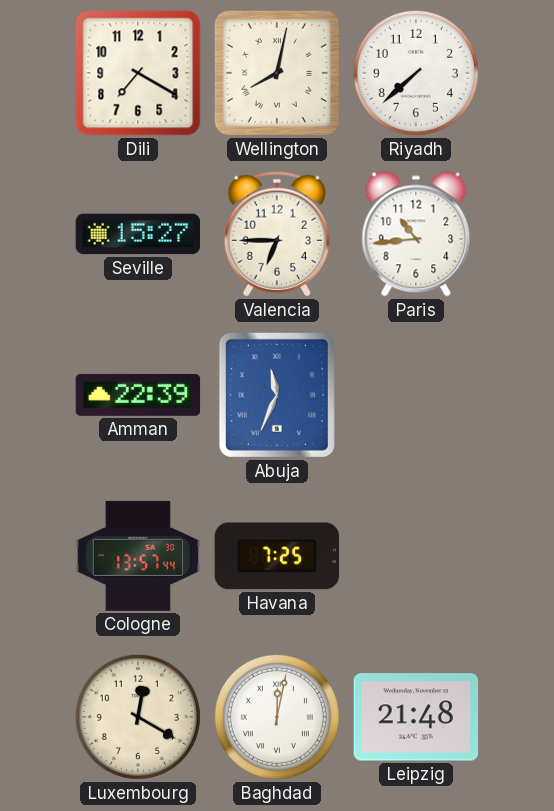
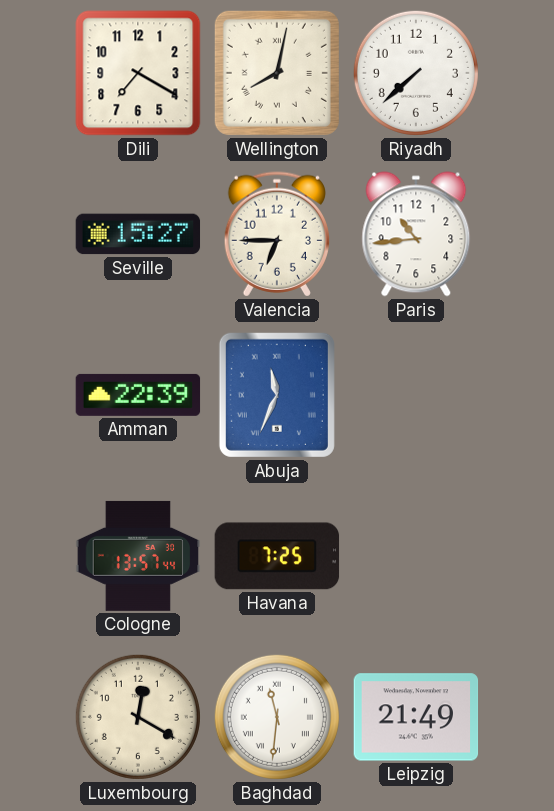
Baghdad: 12:02 -> 11:31
Leipzig: 21:48 -> 21:49
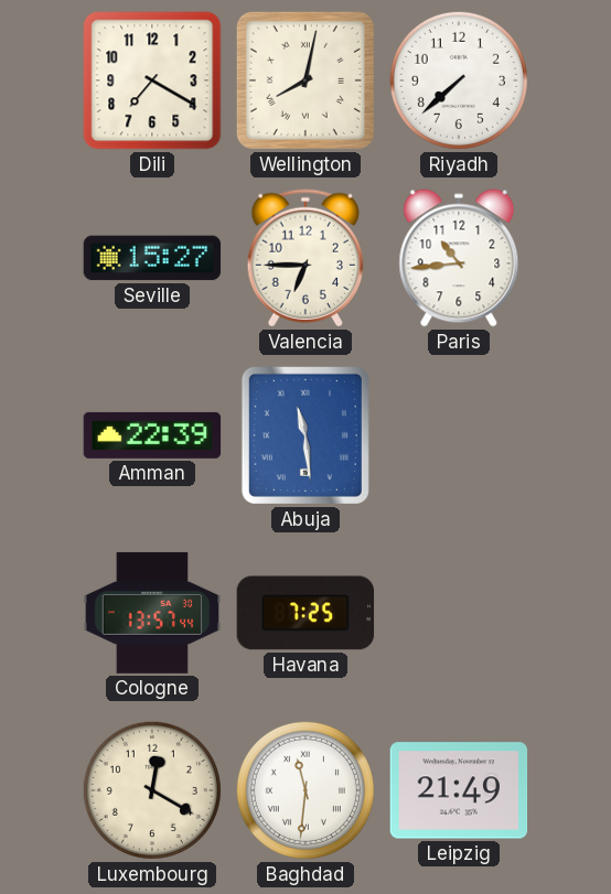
Abuja: 11:34 -> 11:29
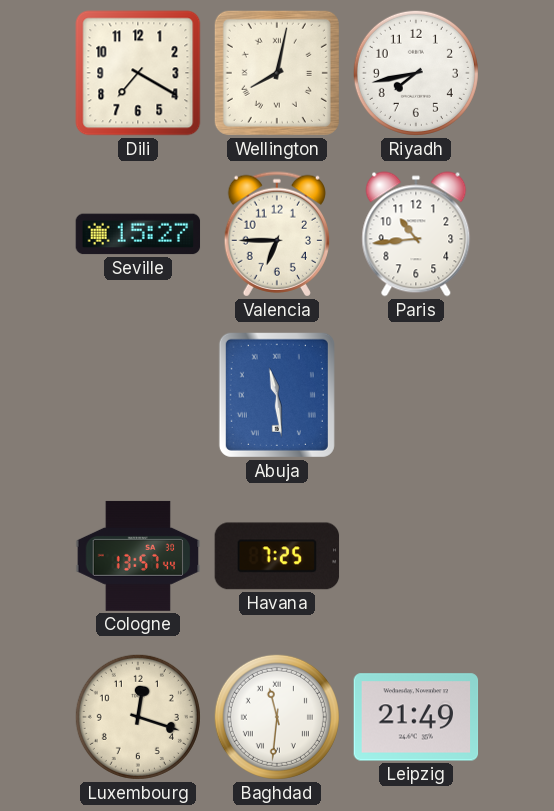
Riyadh: 7:38 -> 7:43
Amman: 22:39 -> none
Luxembourg: 12:20 -> 12:18
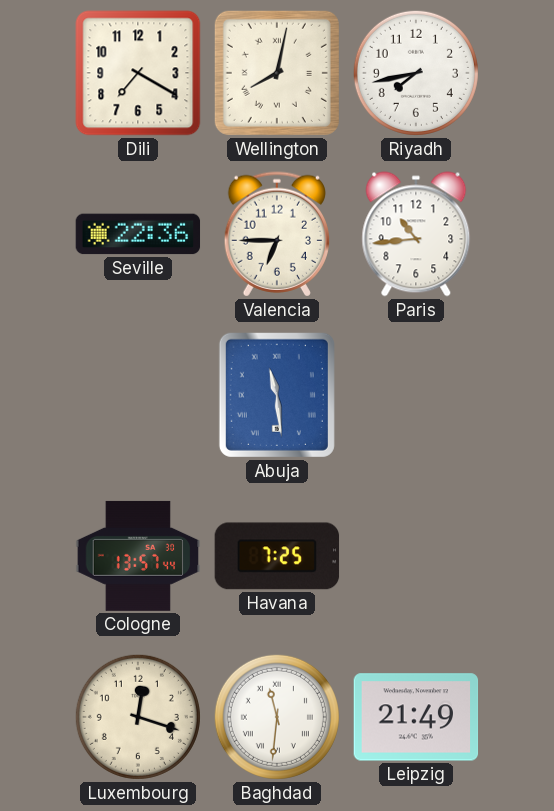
Seville: 15:27 -> 22:36
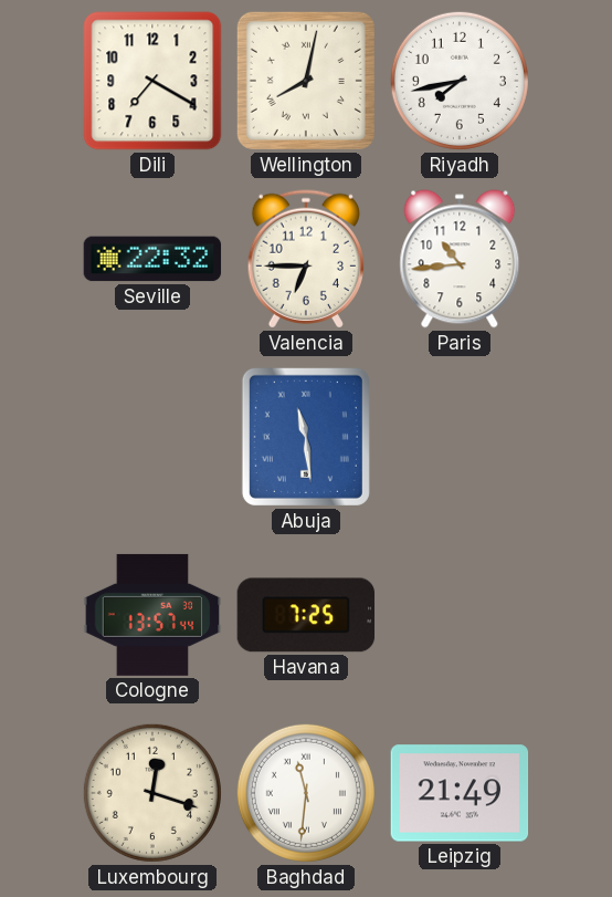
Seville: 22:36 -> 22:32
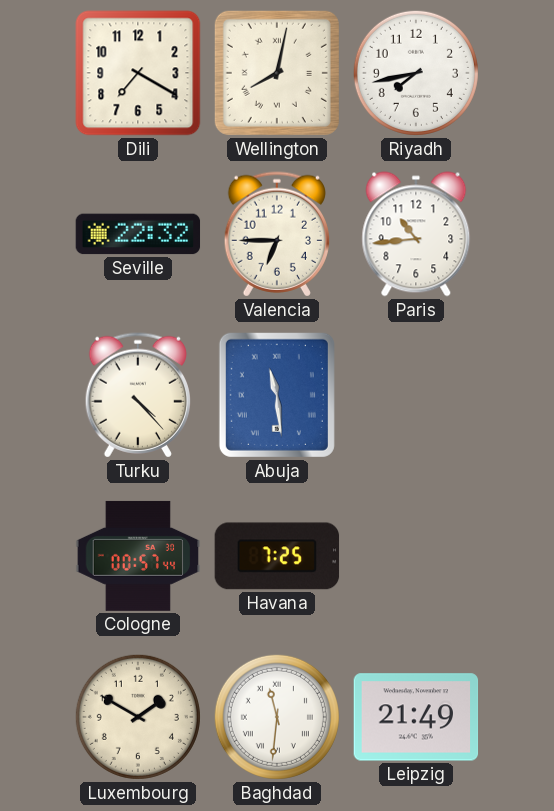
Turku: none -> 4:23
Cologne: 13:57 -> 00:57
Luxembourg: 12:18 -> 1:50
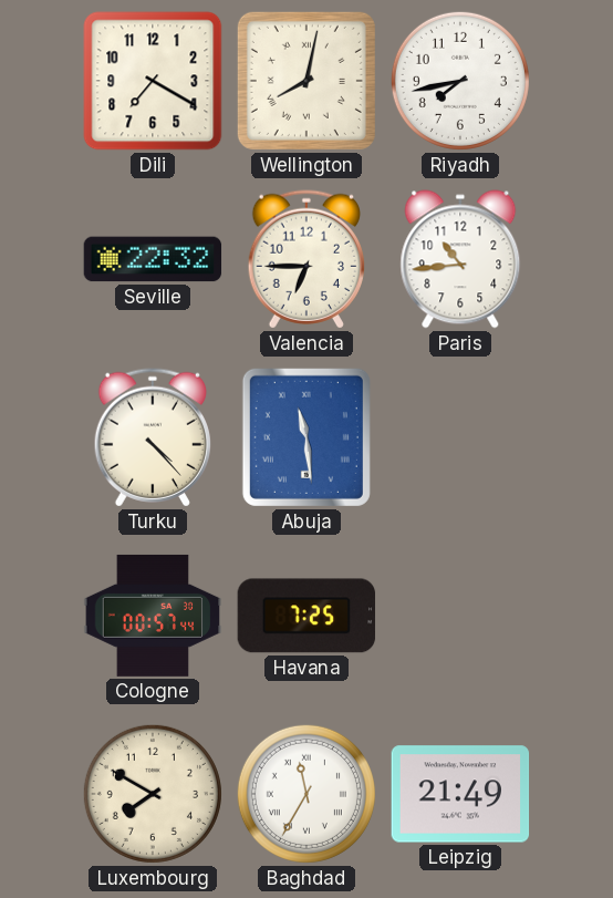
Luxembourg: 1:50 -> 7:50
Baghdad: 11:31 -> 11:35
